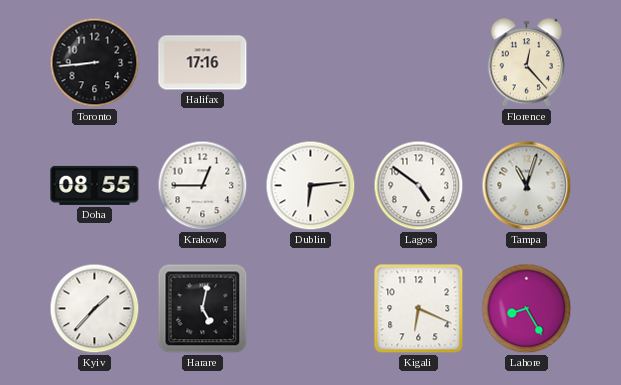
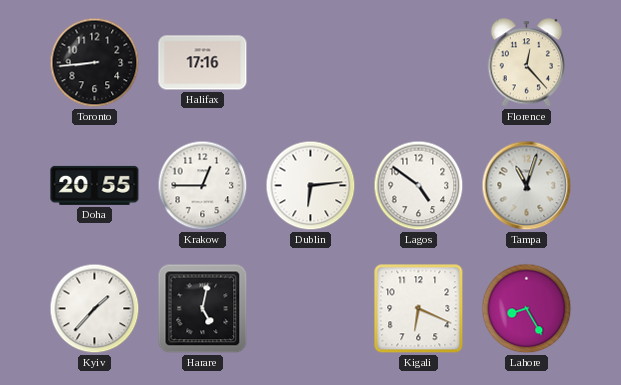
Doha: 08:55 -> 20:55
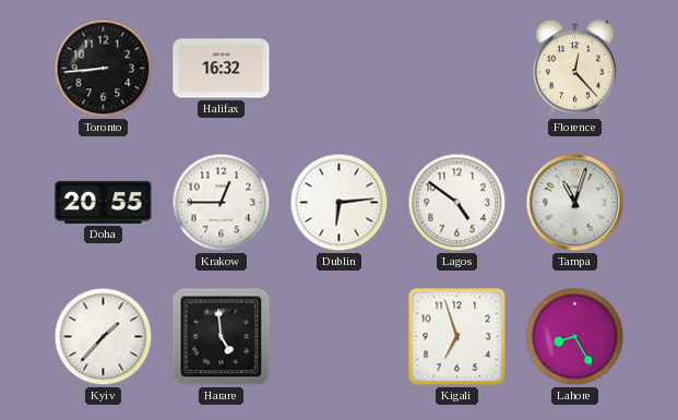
Halifax: 17:16 -> 16:32
Harare: 5:02 -> 4:59
Kigali: 6:19 -> 6:57
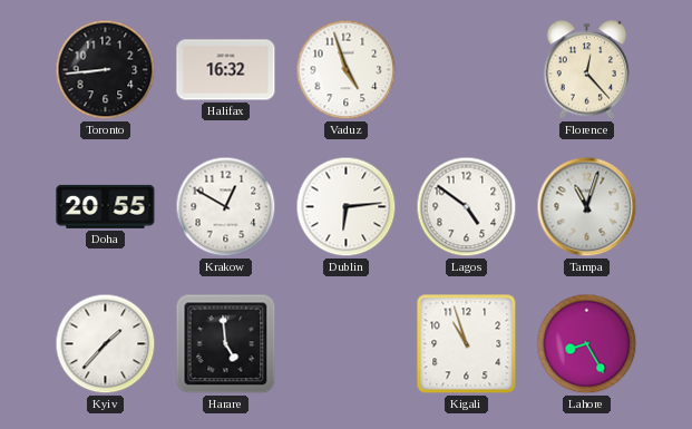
Vaduz: none -> 4:57
Krakow: 12:45 -> 12:50
Kigali: 6:57 -> 10:57
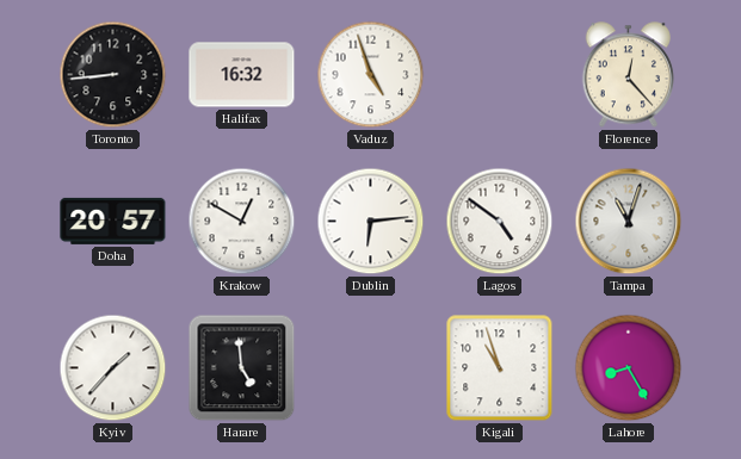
Doha: 20:55 -> 20:57
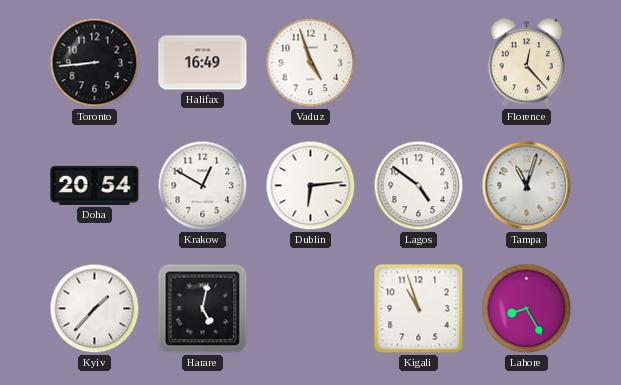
Halifax: 16:32 -> 16:49
Doha: 20:57 -> 20:54
Harare: 4:59 -> 5:02
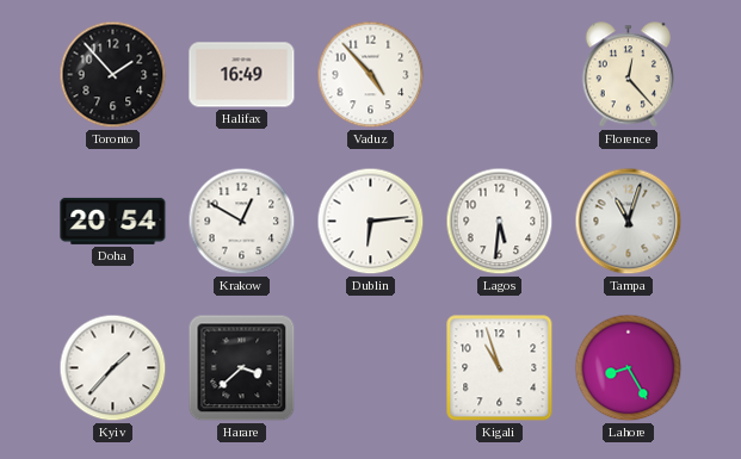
Toronto: 8:44 -> 1:53
Vaduz: 4:57 -> 4:53
Lagos: 4:51 -> 5:31
Harare: 5:02 -> 3:38
